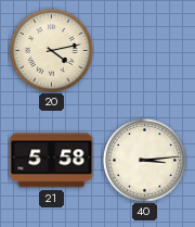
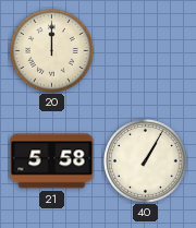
20: 4:13 -> 12:00
40: 3:14 -> 1:05
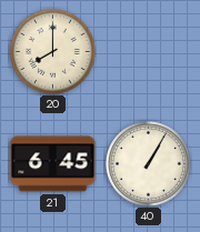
20: 12:00 -> 8:00
21: 5:58 -> 6:45
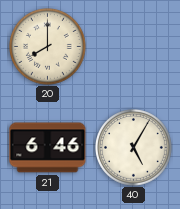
21: 6:45 -> 6:46
40: 1:05 -> 5:05
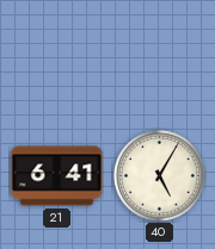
20: 8:00 -> none
21: 6:46 -> 6:41
